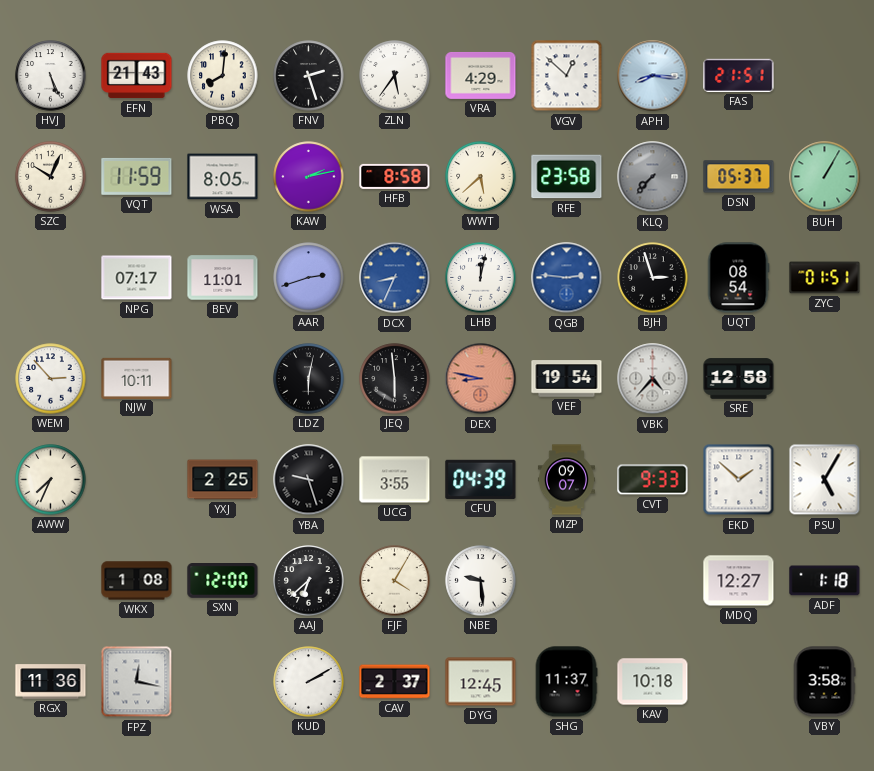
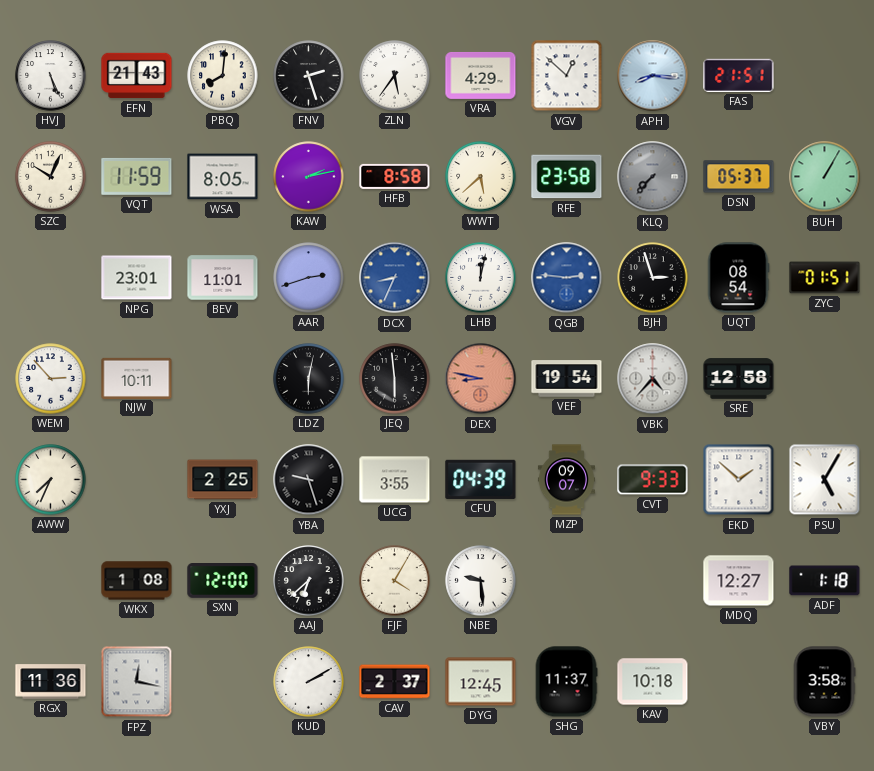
NPG: 07:17 -> 23:01
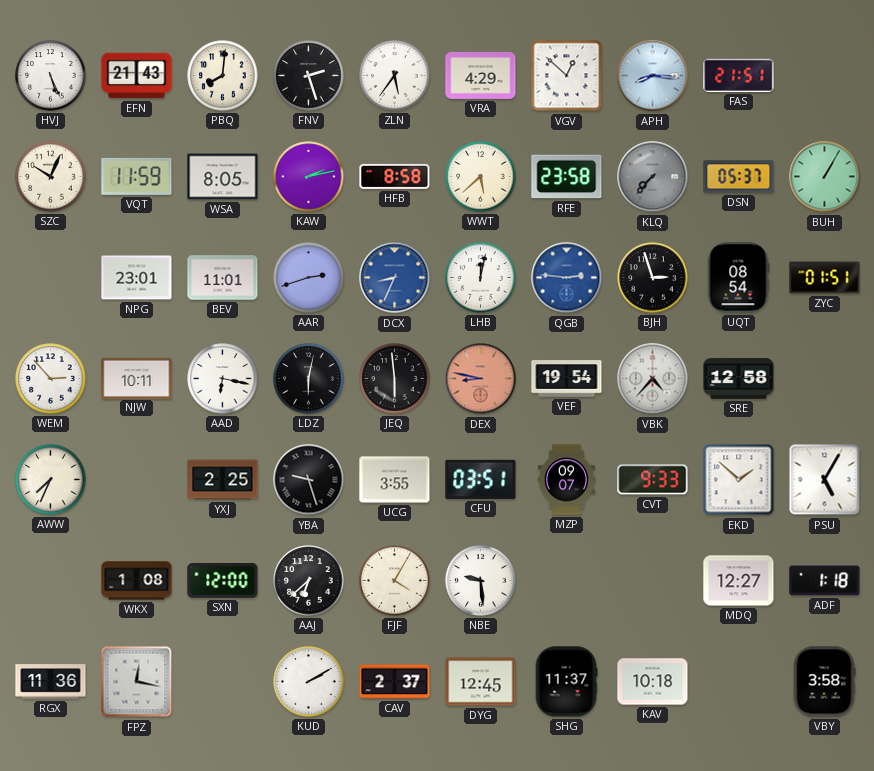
AAD: none -> 6:17
CFU: 04:39 -> 03:51
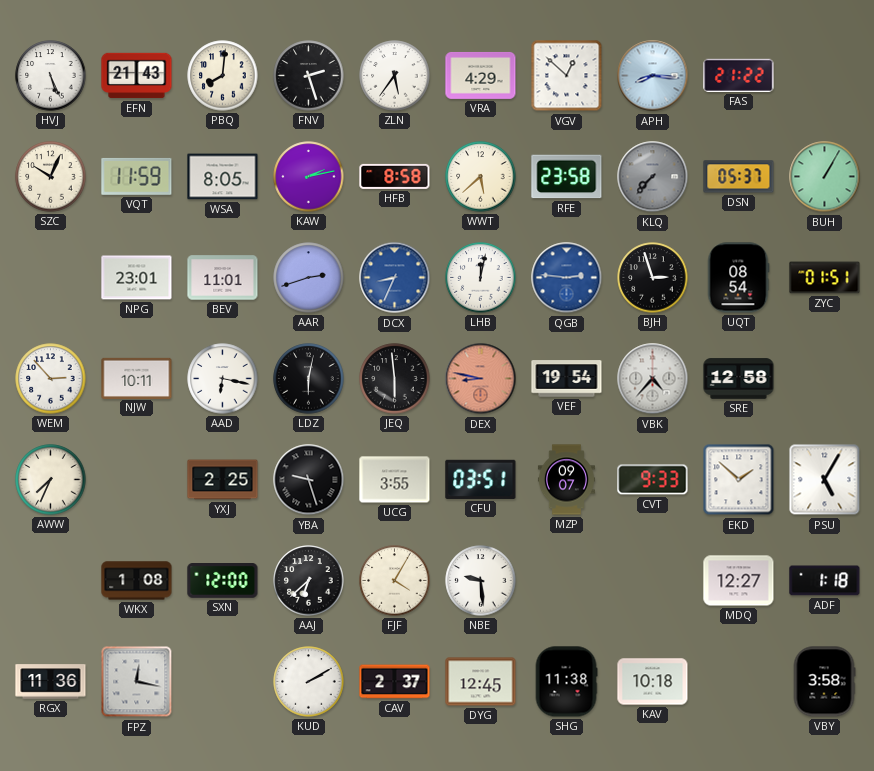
FAS: 21:51 -> 21:22
SHG: 11:37 -> 11:38
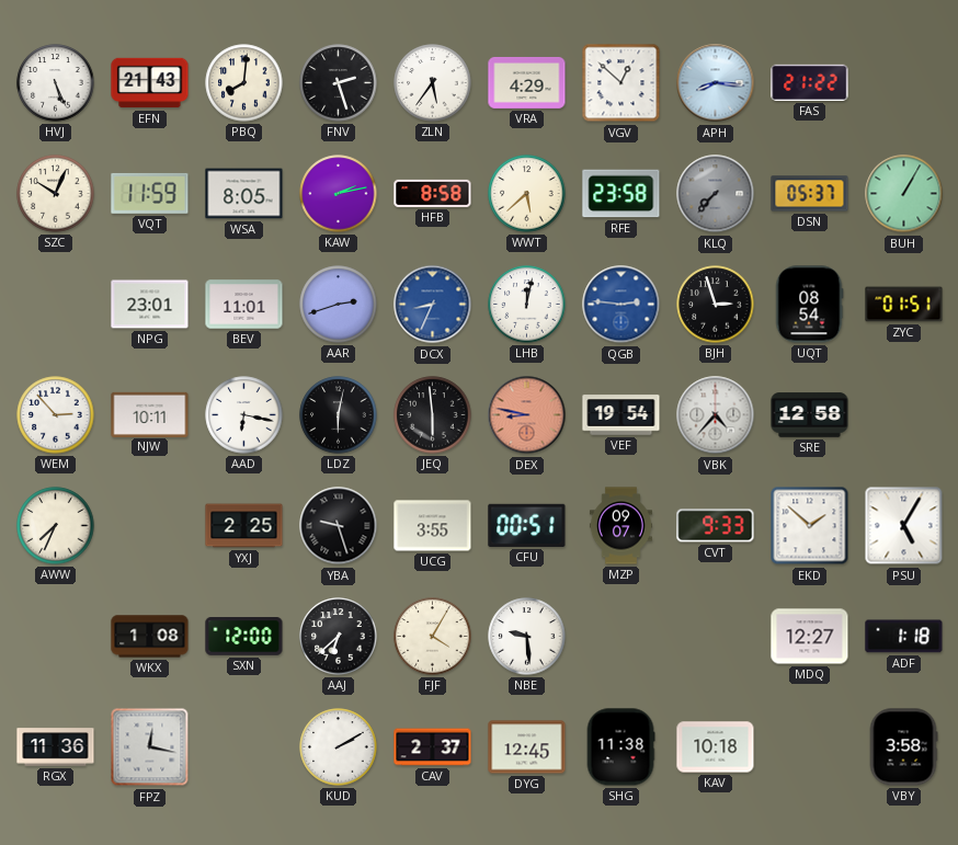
CFU: 03:51 -> 00:51
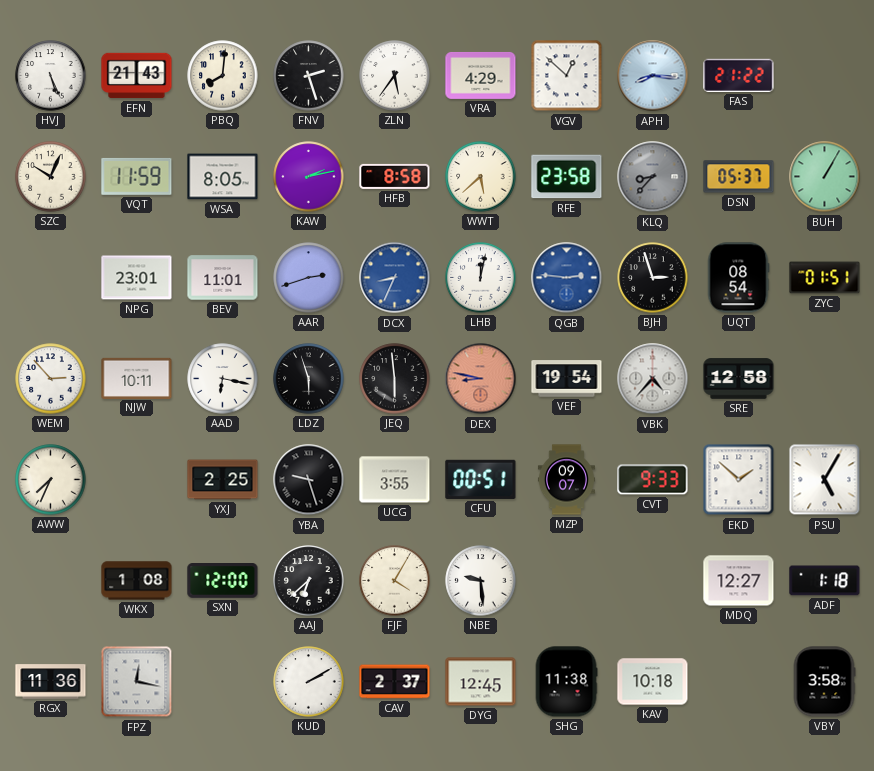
KLQ: 7:37 -> 8:37
LDZ: 6:02 -> 5:57
